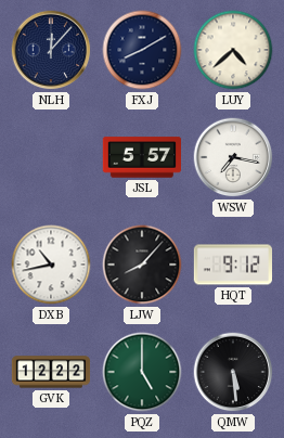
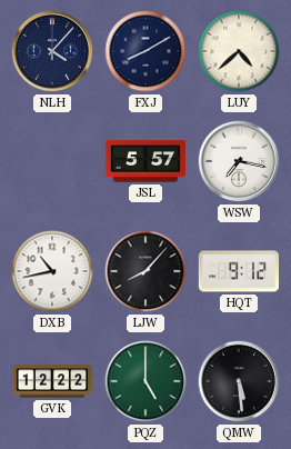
NLH: 12:07 -> 4:07
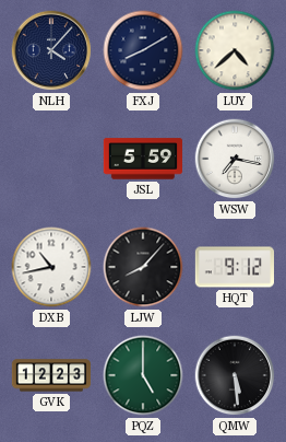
JSL: 5:57 -> 5:59
GVK: 12:22 -> 12:23
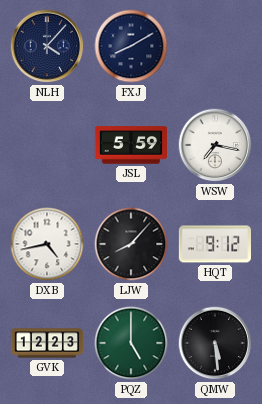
LUY: 4:38 -> none
DXB: 10:43 -> 4:43
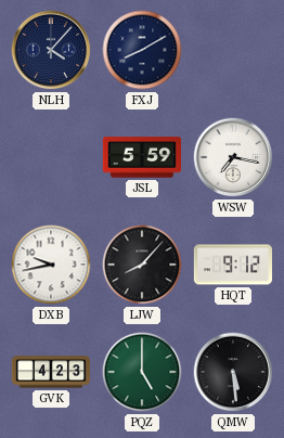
DXB: 4:43 -> 9:43
GVK: 12:23 -> 4:23
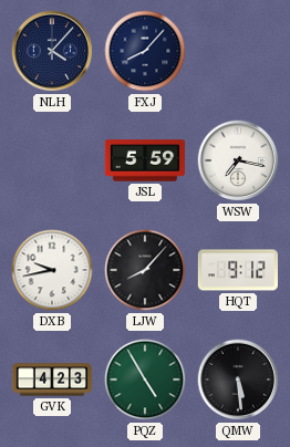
FXJ: 8:10 -> 8:07
PQZ: 5:00 -> 4:55
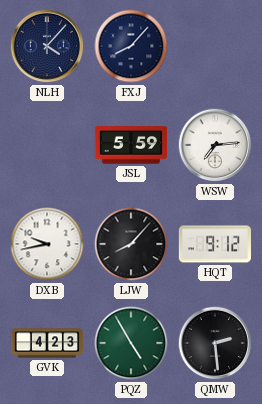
WSW: 7:17 -> 7:14
QMW: 5:29 -> 2:29
